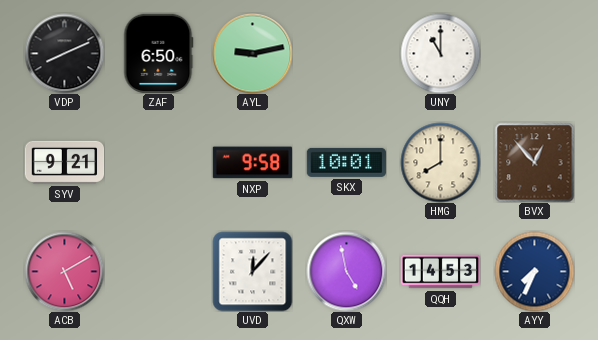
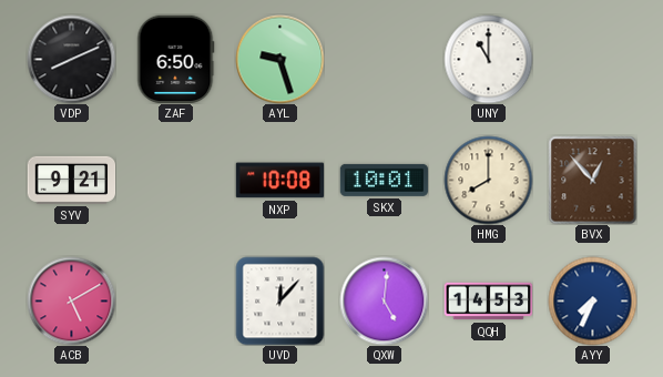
AYL: 9:13 -> 9:27
NXP: 9:58 -> 10:08
QXW: 4:58 -> 5:01
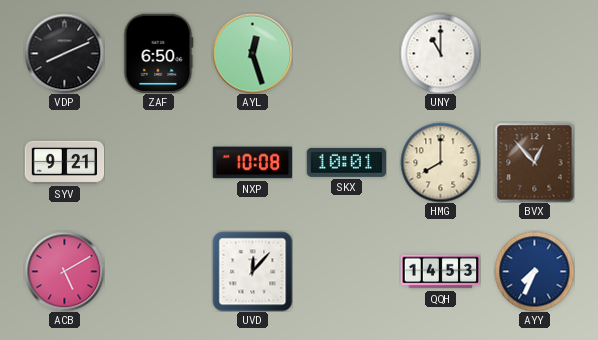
AYL: 9:27 -> 12:27
QXW: 5:01 -> none
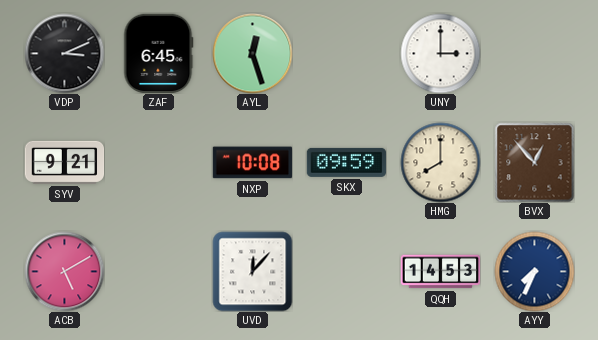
VDP: 8:11 -> 3:11
ZAF: 6:50 -> 6:45
UNY: 11:00 -> 3:00
SKX: 10:01 -> 09:59
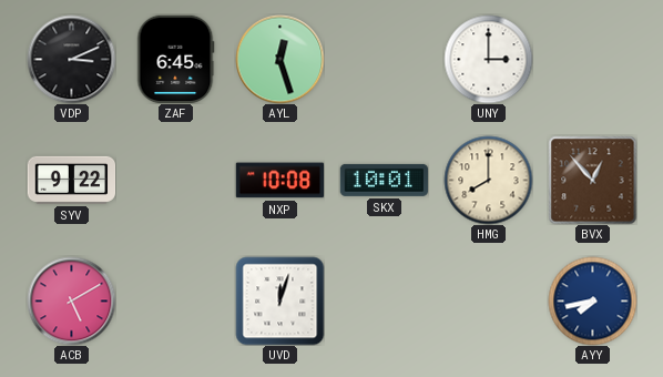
SYV: 9:21 -> 9:22
SKX: 09:59 -> 10:01
UVD: 12:07 -> 12:03
QQH: 14:53 -> none
AYY: 7:34 -> 7:43
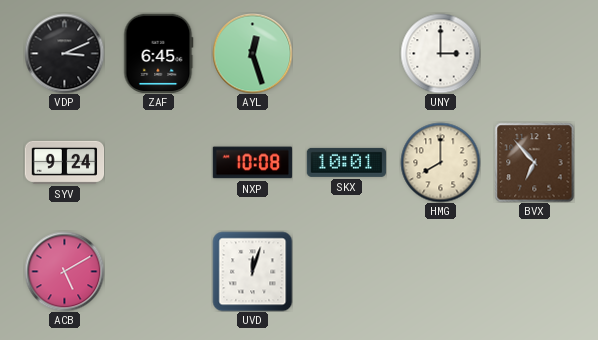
SYV: 9:22 -> 9:24
BVX: 12:53 -> 6:53
AYY: 7:43 -> none
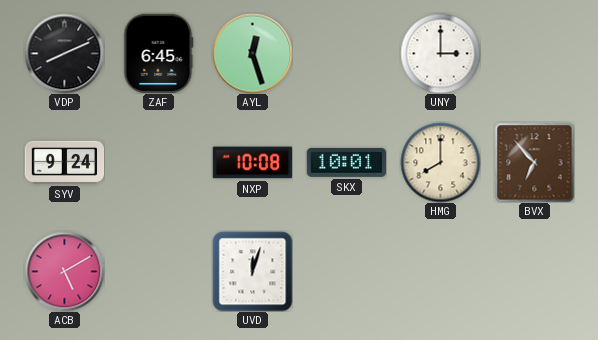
VDP: 3:11 -> 8:11
